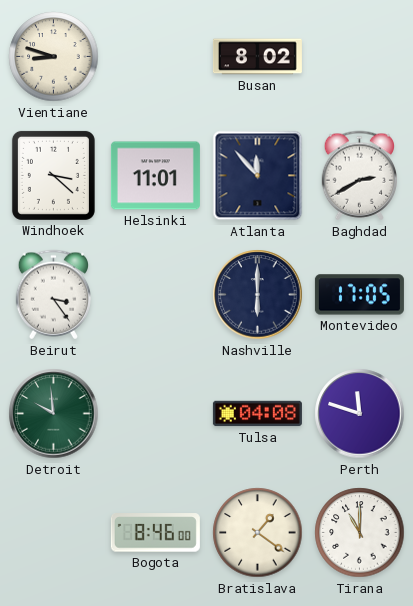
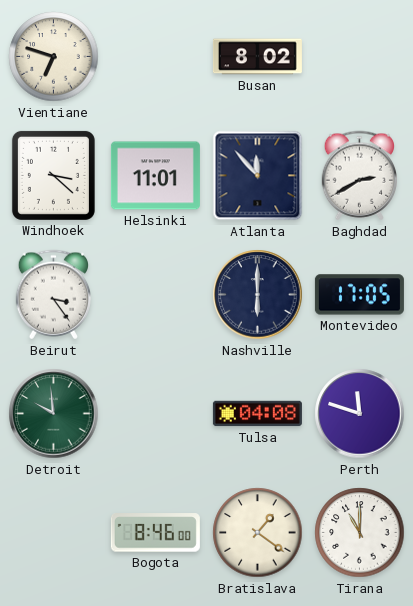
Vientiane: 8:48 -> 6:48
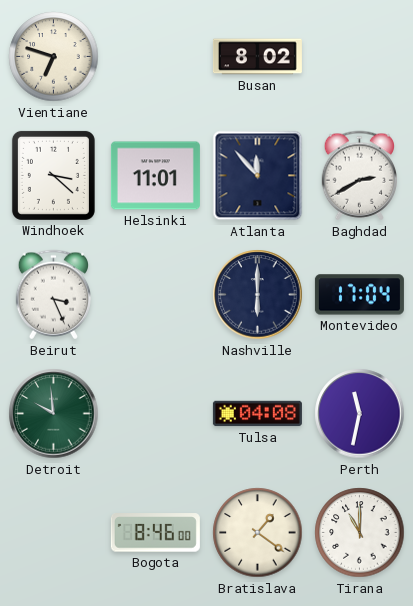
Beirut: 3:24 -> 3:26
Montevideo: 17:05 -> 17:04
Perth: 11:48 -> 11:32
